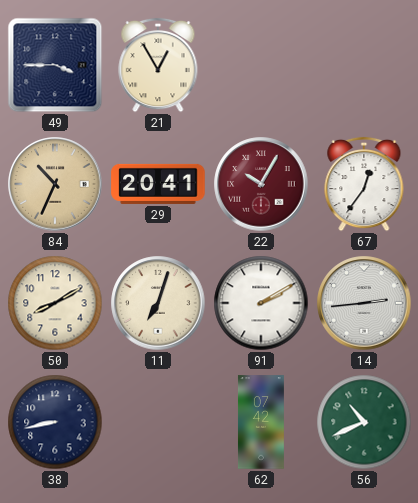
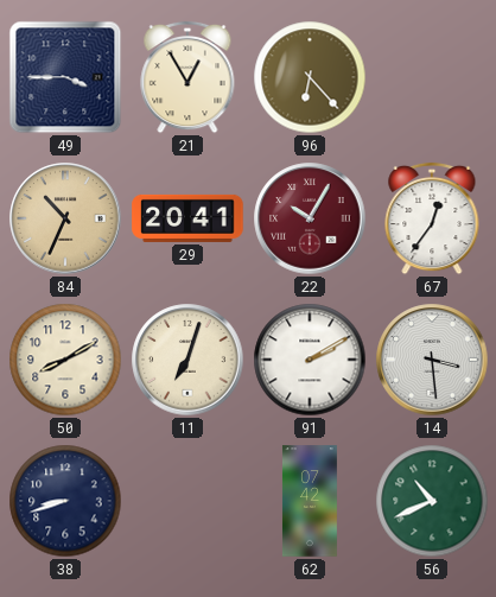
96: none -> 6:23
14: 2:44 -> 3:29
38: 8:43 -> 8:42
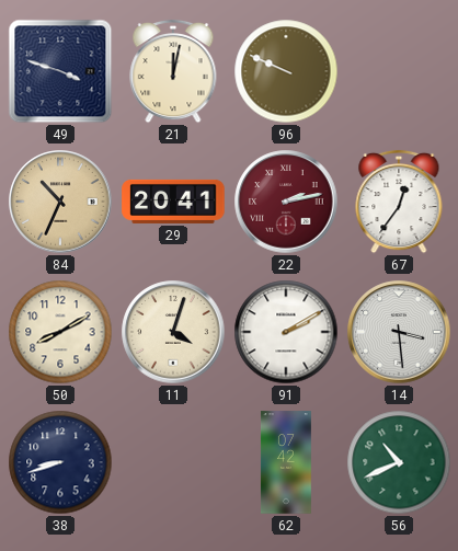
49: 3:45 -> 3:48
21: 12:55 -> 12:02
96: 6:23 -> 9:49
22: 10:05 -> 2:13
11: 7:03 -> 4:03
